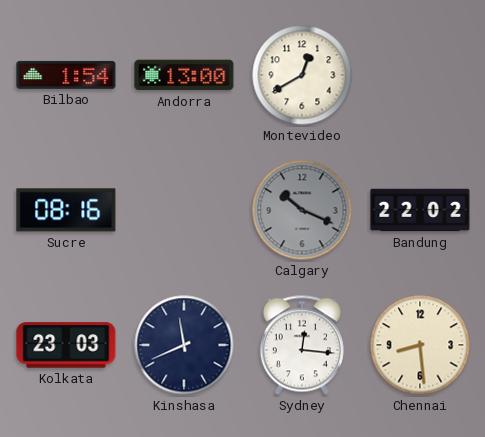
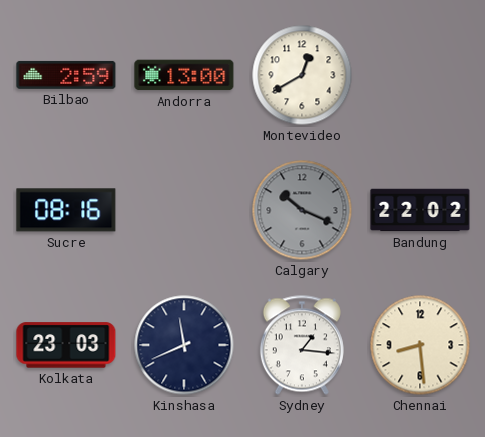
Bilbao: 1:54 -> 2:59
Sydney: 12:16 -> 1:16
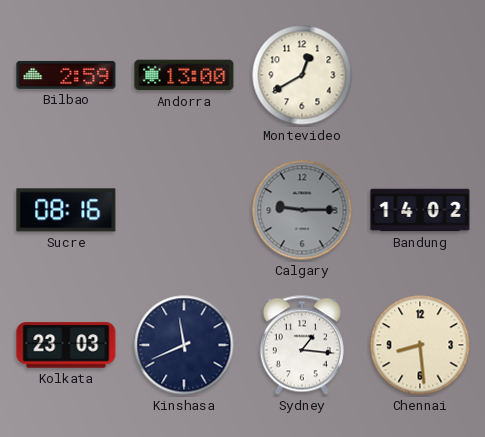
Calgary: 10:19 -> 9:15
Bandung: 22:02 -> 14:02
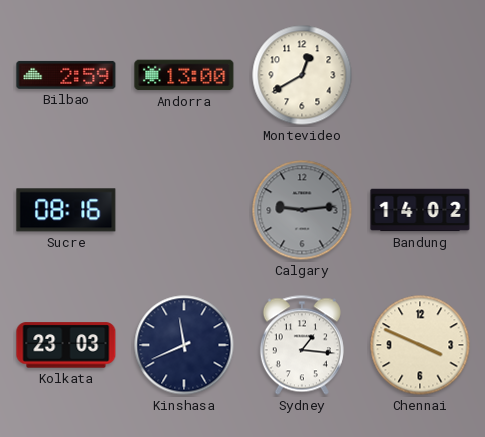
Calgary: 9:15 -> 9:14
Chennai: 8:29 -> 3:49
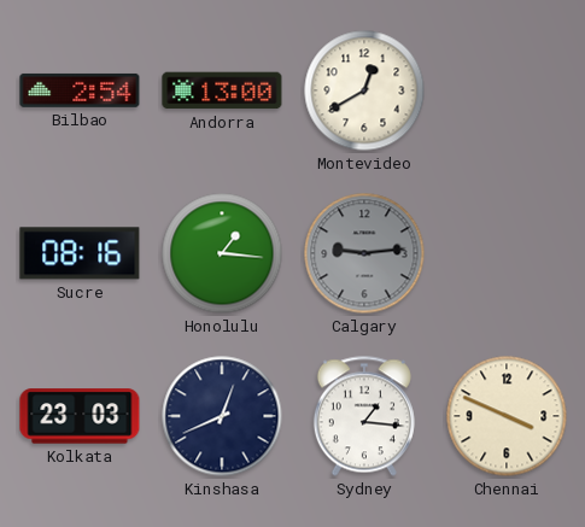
Bilbao: 2:59 -> 2:54
Honolulu: none -> 1:16
Bandung: 14:02 -> none
Kinshasa: 11:41 -> 12:41
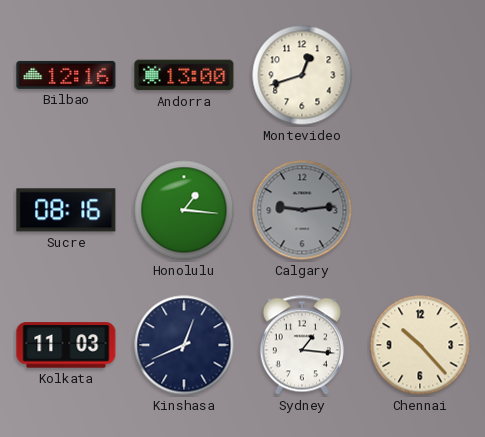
Bilbao: 2:54 -> 12:16
Montevideo: 12:40 -> 12:42
Kolkata: 23:03 -> 11:03
Chennai: 3:49 -> 10:23
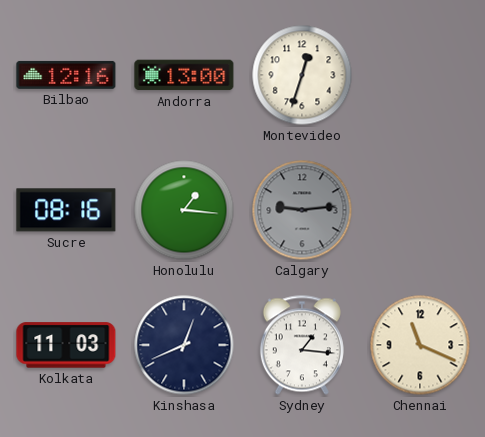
Montevideo: 12:42 -> 12:33
Chennai: 10:23 -> 11:19
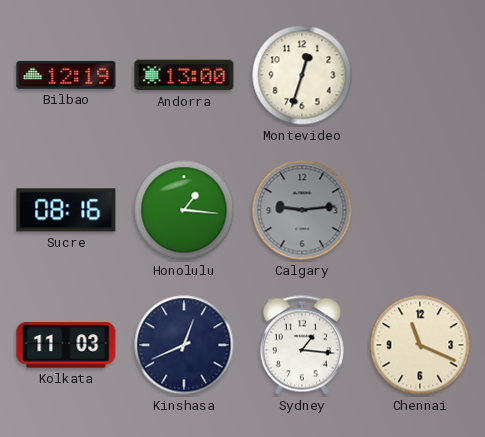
Bilbao: 12:16 -> 12:19
